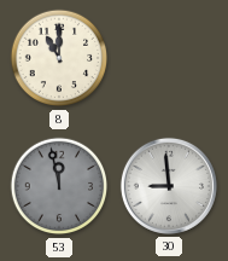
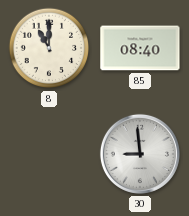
85: none -> 08:40
53: 11:58 -> none
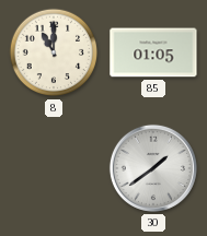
85: 08:40 -> 01:05
30: 8:59 -> 1:39
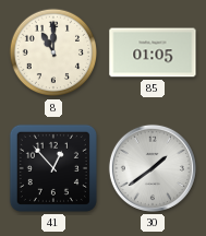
41: none -> 12:53
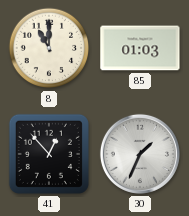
85: 01:05 -> 01:03
30: 1:39 -> 1:34
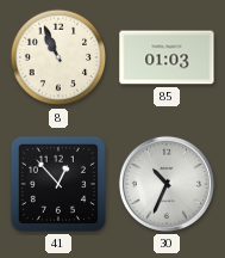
8: 11:00 -> 10:56
30: 1:34 -> 10:34
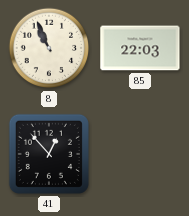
85: 01:03 -> 22:03
30: 10:34 -> none
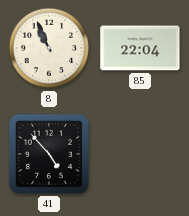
85: 22:03 -> 22:04
41: 12:53 -> 4:53
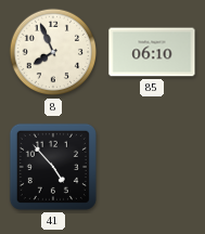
8: 10:56 -> 7:56
85: 22:04 -> 06:10
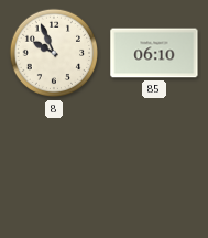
8: 7:56 -> 9:56
41: 4:53 -> none
